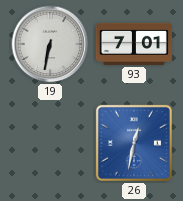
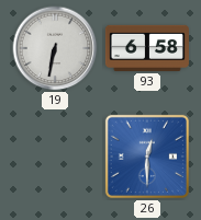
93: 7:01 -> 6:58
26: 12:32 -> 12:30
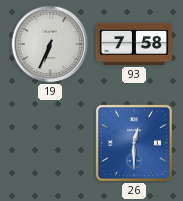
19: 6:32 -> 6:34
93: 6:58 -> 7:58
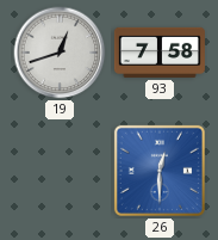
19: 6:34 -> 12:42
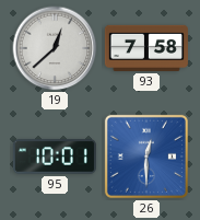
19: 12:42 -> 12:38
95: none -> 10:01
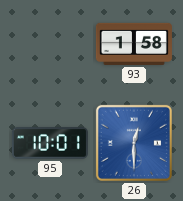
19: 12:38 -> none
93: 7:58 -> 1:58
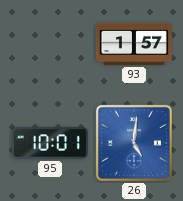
93: 1:58 -> 1:57
26: 12:30 -> 5:01
